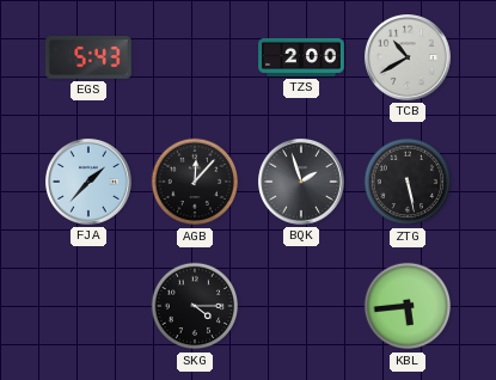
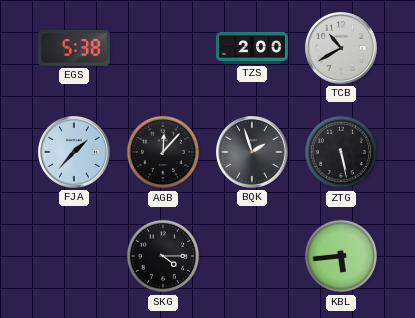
EGS: 5:43 -> 5:38
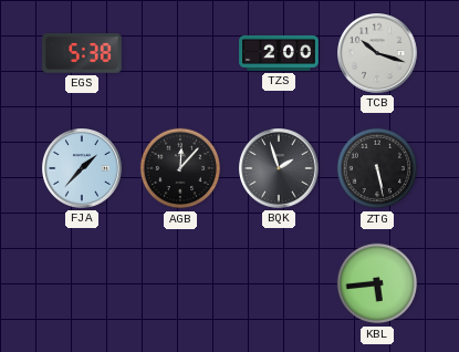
TCB: 10:40 -> 10:18
SKG: 4:15 -> none
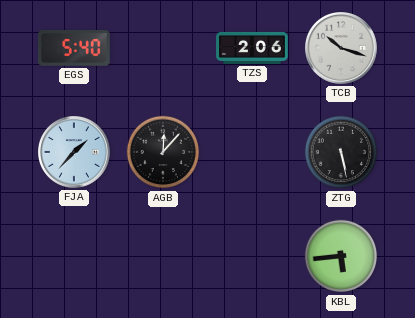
EGS: 5:38 -> 5:40
TZS: 2:00 -> 2:06
BQK: 1:57 -> none
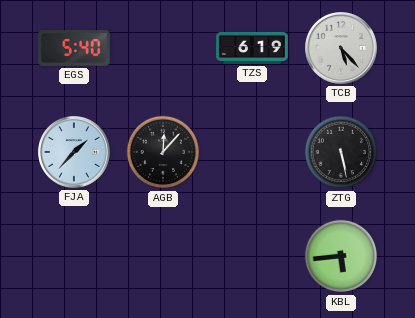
TZS: 2:06 -> 6:19
TCB: 10:18 -> 5:23
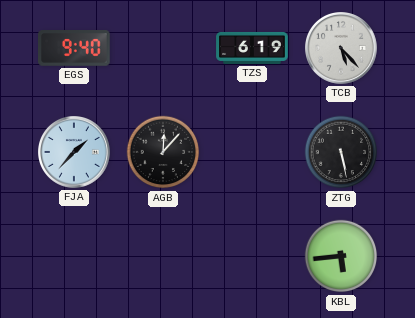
EGS: 5:40 -> 9:40
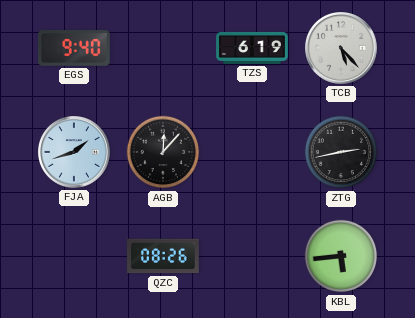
FJA: 1:37 -> 1:42
ZTG: 5:28 -> 2:43
QZC: none -> 08:26
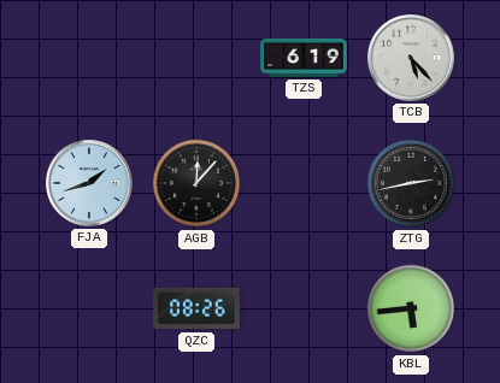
EGS: 9:40 -> none
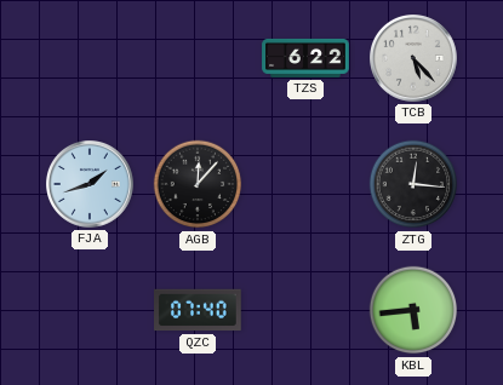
TZS: 6:19 -> 6:22
ZTG: 2:43 -> 12:16
QZC: 08:26 -> 07:40
